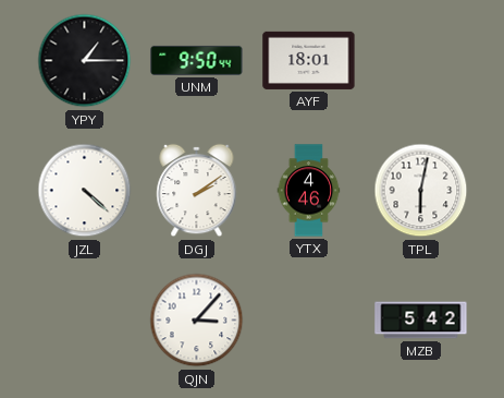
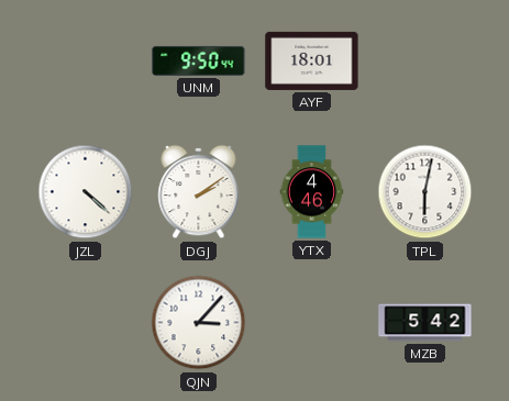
YPY: 1:15 -> none
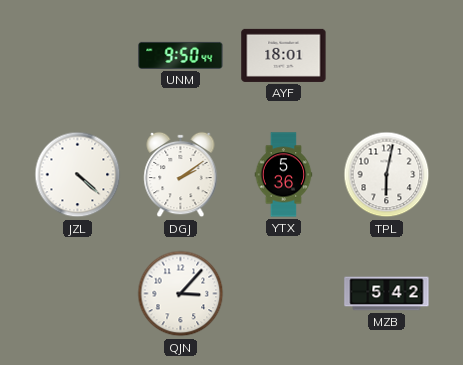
YTX: 4:46 -> 5:36
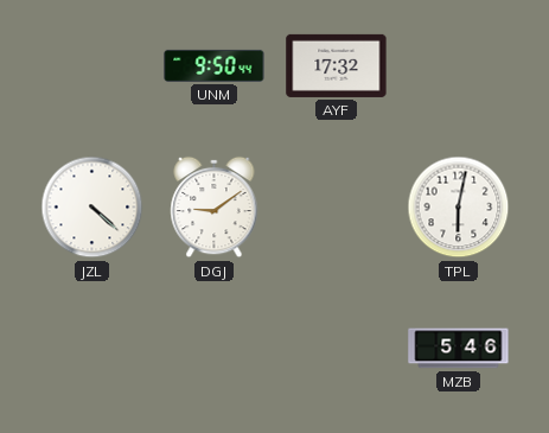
AYF: 18:01 -> 17:32
DGJ: 2:09 -> 9:09
YTX: 5:36 -> none
QJN: 3:07 -> none
MZB: 5:42 -> 5:46
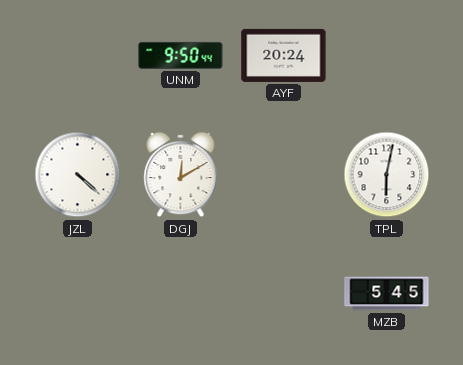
AYF: 17:32 -> 20:24
DGJ: 9:09 -> 12:10
MZB: 5:46 -> 5:45
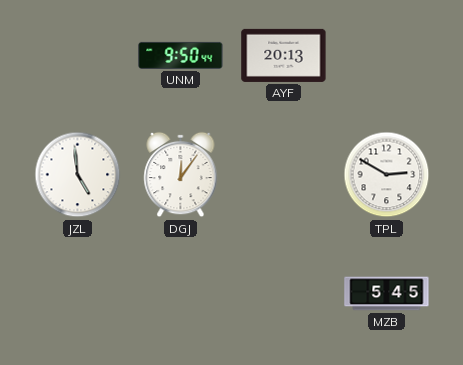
AYF: 20:24 -> 20:13
JZL: 4:22 -> 4:59
DGJ: 12:10 -> 12:06
TPL: 6:02 -> 2:50
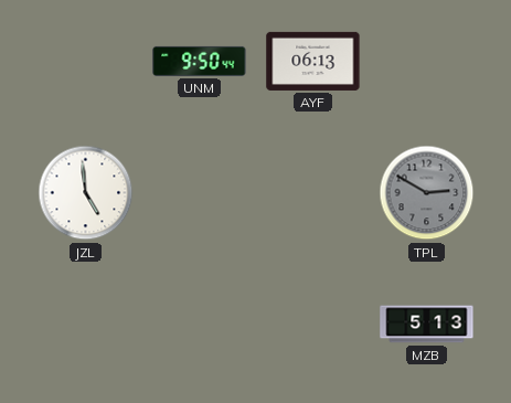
AYF: 20:13 -> 06:13
DGJ: 12:06 -> none
TPL dial: white -> grey
MZB: 5:45 -> 5:13
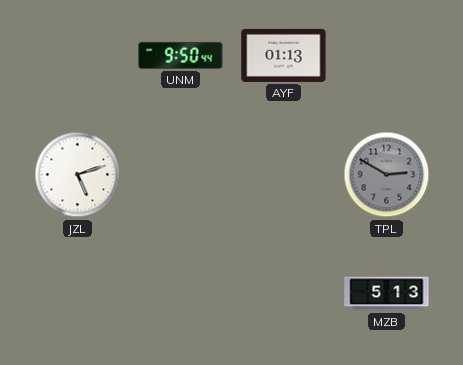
AYF: 06:13 -> 01:13
JZL: 4:59 -> 5:12
